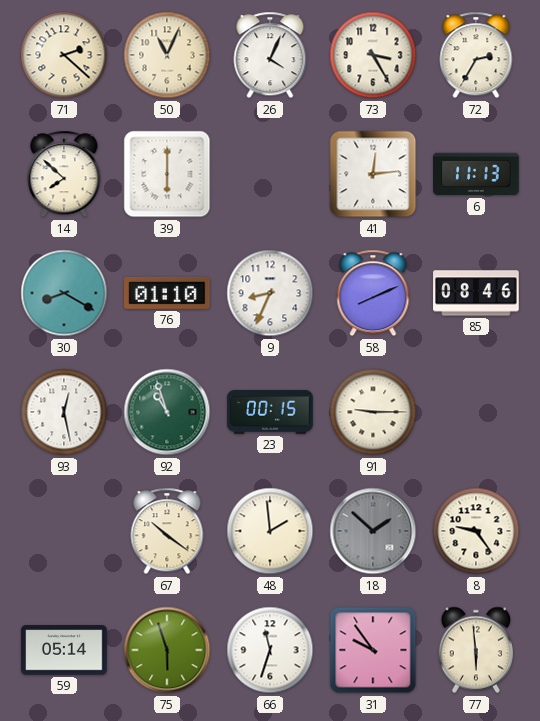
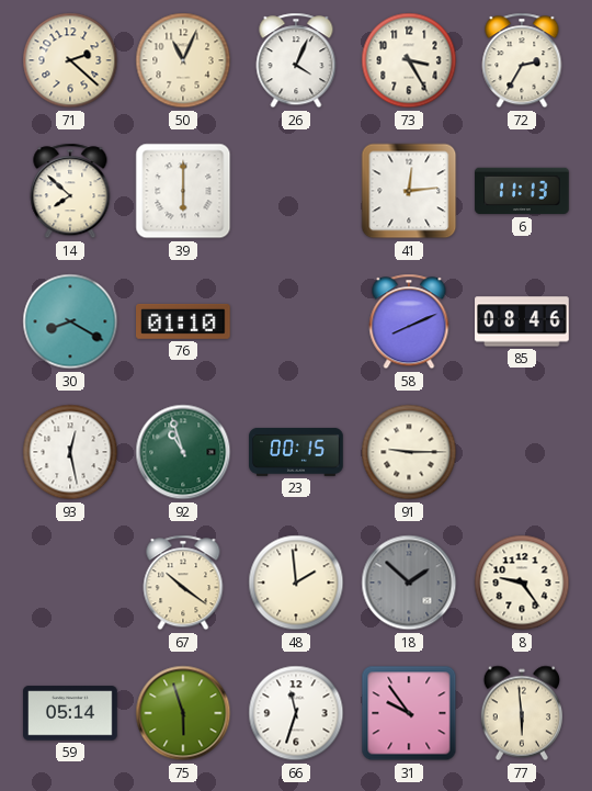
9: 8:34 -> none
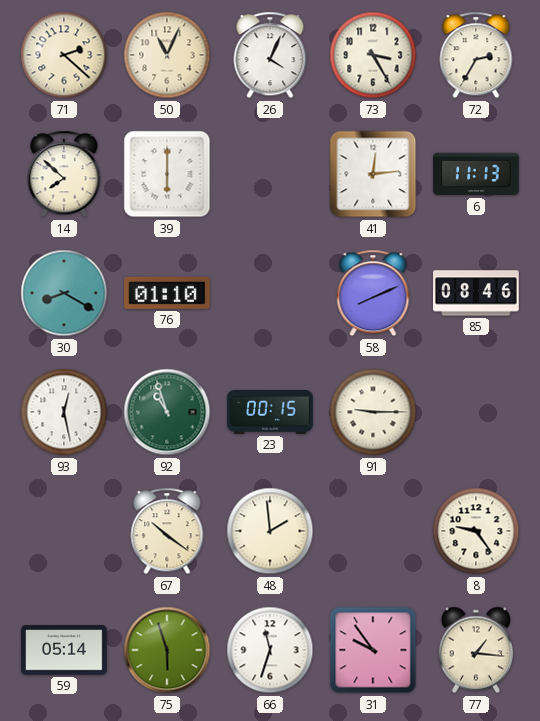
18: 1:52 -> none
77: 5:59 -> 1:16
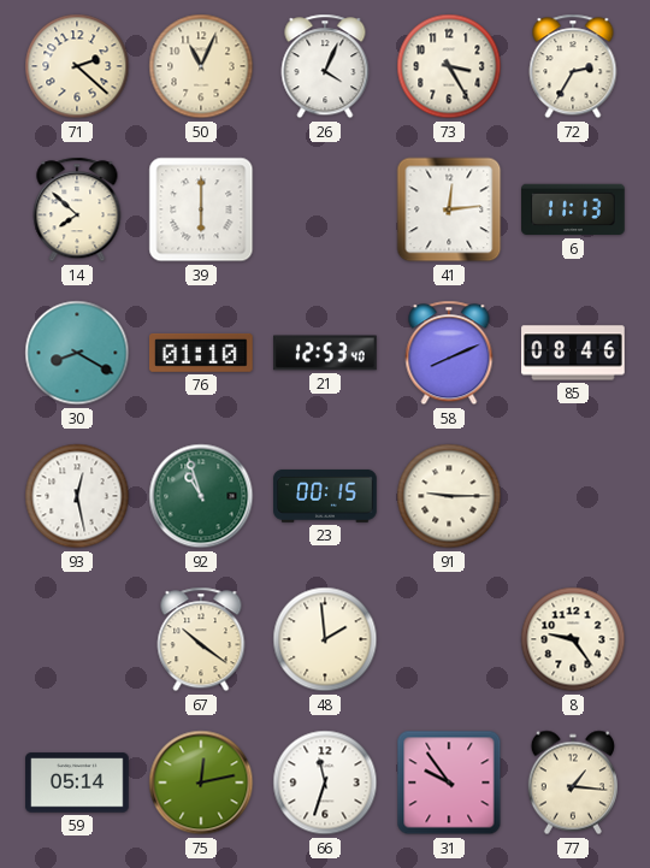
21: none -> 12:53
75: 5:57 -> 12:13
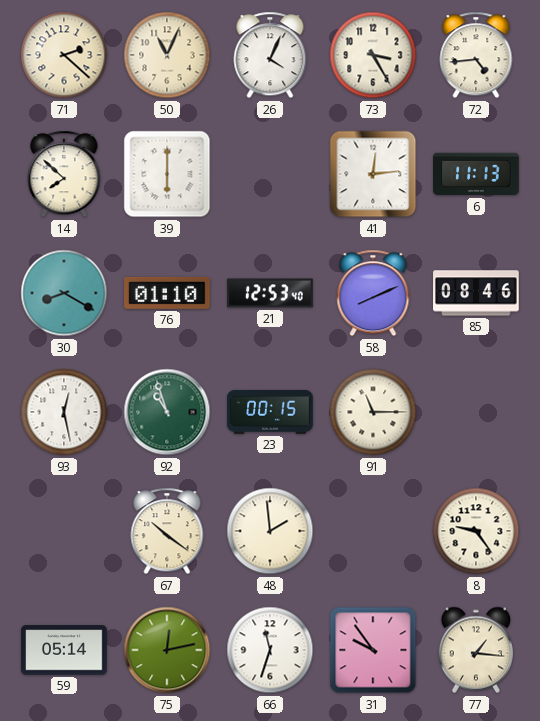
72: 2:35 -> 4:44
91: 9:15 -> 11:15
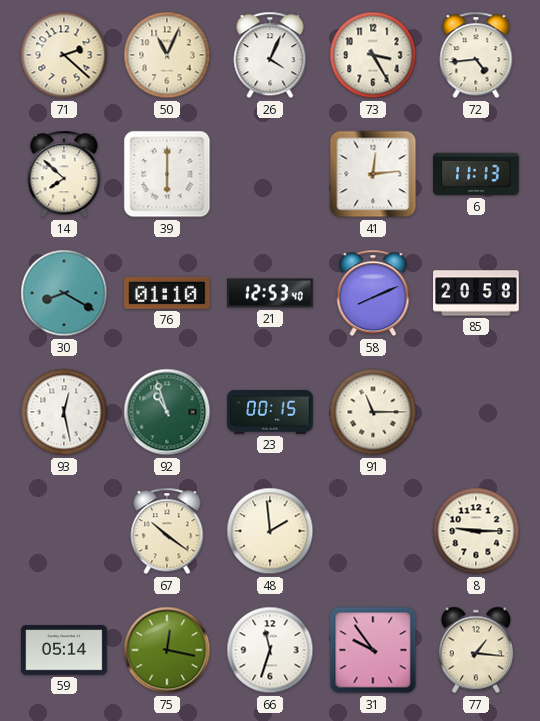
85: 08:46 -> 20:58
8: 9:24 -> 9:15
75: 12:13 -> 12:17
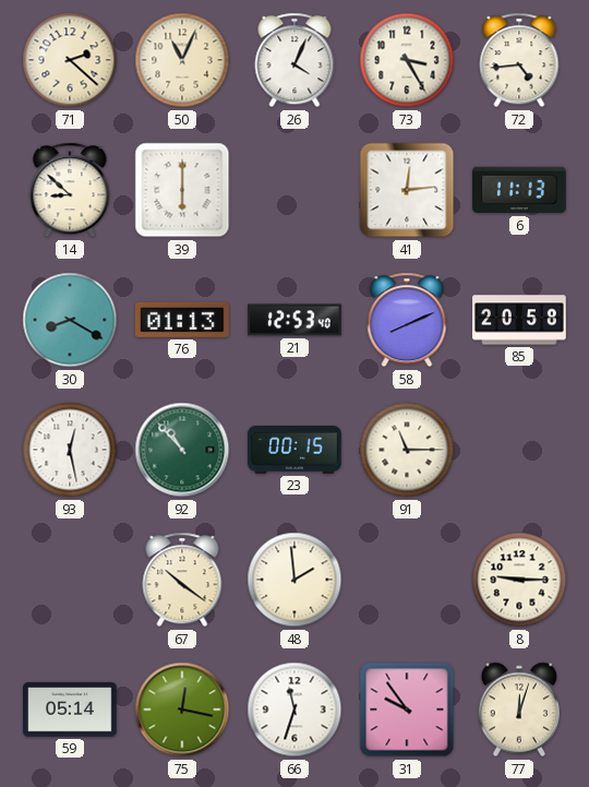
14: 7:52 -> 8:52
76: 01:10 -> 01:13
92: 10:57 -> 10:53
77: 1:16 -> 12:03
